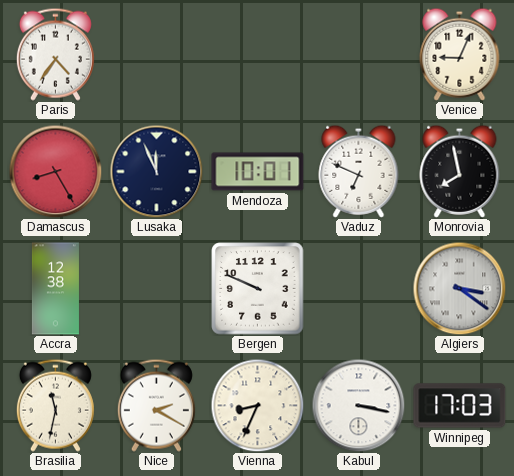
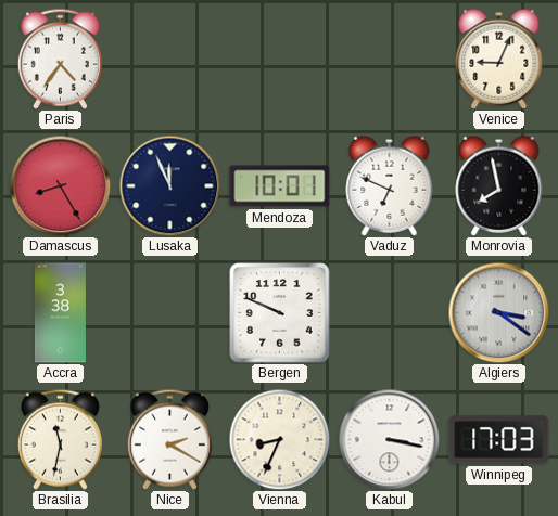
Accra: 12:38 -> 3:38
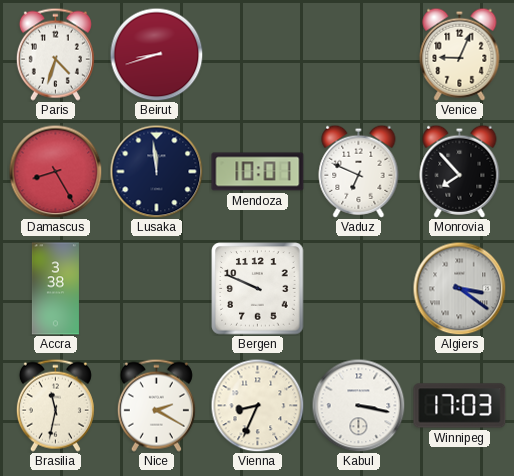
Paris: 4:36 -> 4:33
Beirut: none -> 8:42
Lusaka: 11:56 -> 11:59
Monrovia: 7:58 -> 7:53
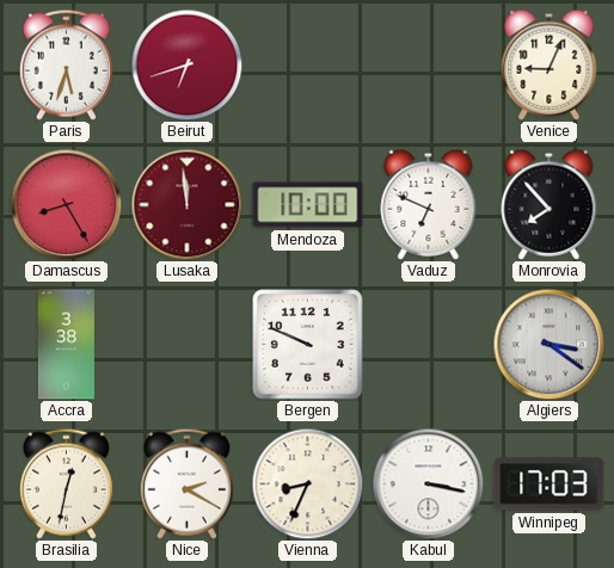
Paris: 4:33 -> 5:33
Beirut: 8:42 -> 6:42
Lusaka dial: navy -> burgundy
Mendoza: 10:01 -> 10:00
Brasilia: 11:32 -> 12:32
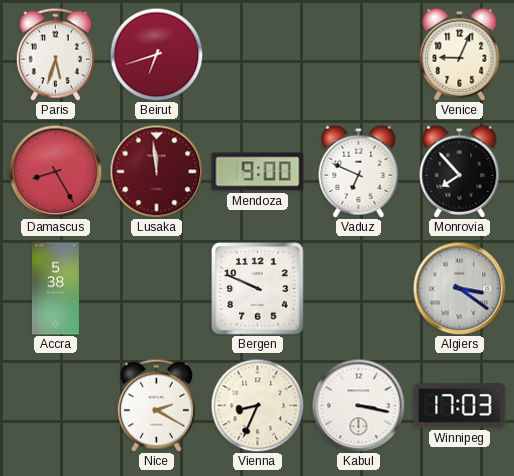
Mendoza: 10:00 -> 9:00
Accra: 3:38 -> 5:38
Brasilia: 12:32 -> none
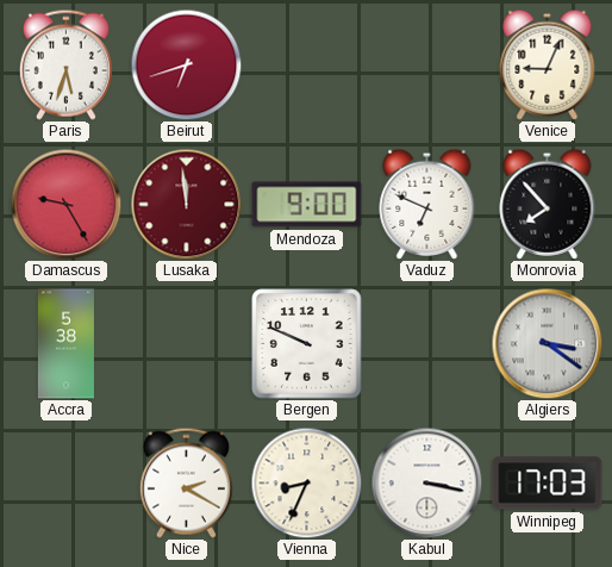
Damascus: 8:25 -> 9:25
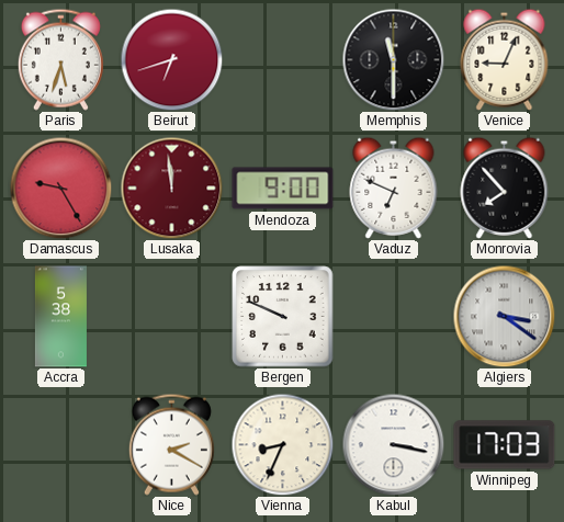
Memphis: none -> 11:30
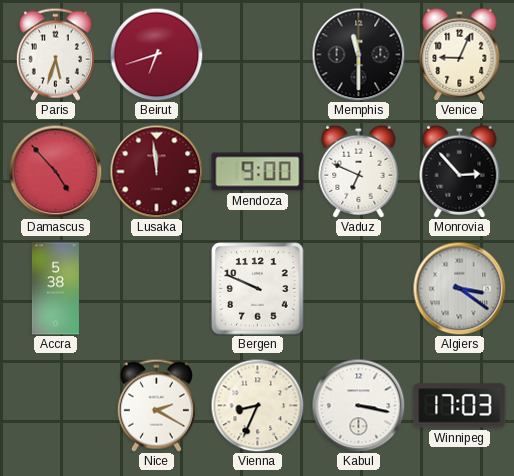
Damascus: 9:25 -> 4:53
Monrovia: 7:53 -> 2:53
